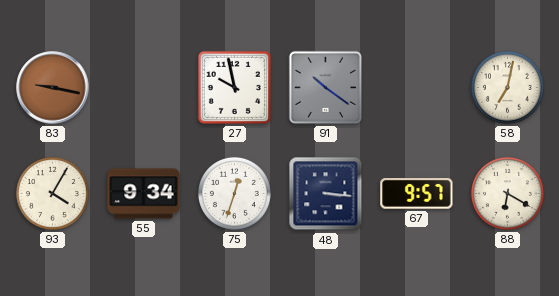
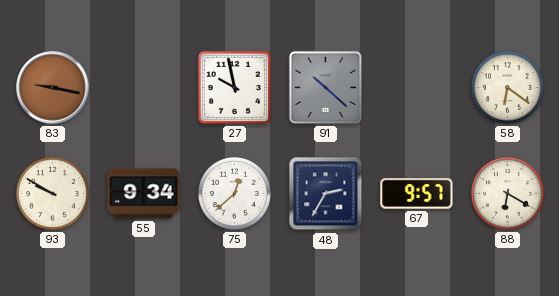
91: 10:21 -> 10:22
58: 7:02 -> 6:21
93: 4:05 -> 9:50
75: 12:33 -> 12:38
48: 3:16 -> 2:35
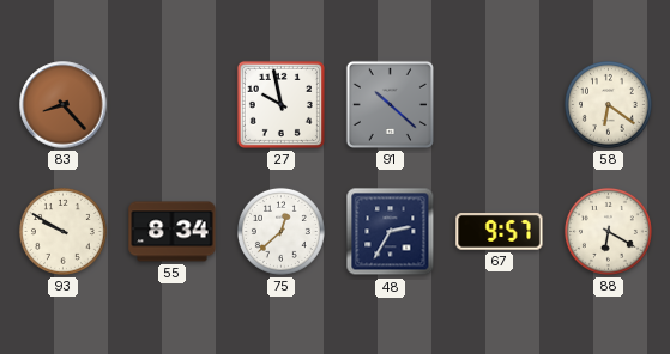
83: 9:17 -> 8:23
55: 9:34 -> 8:34
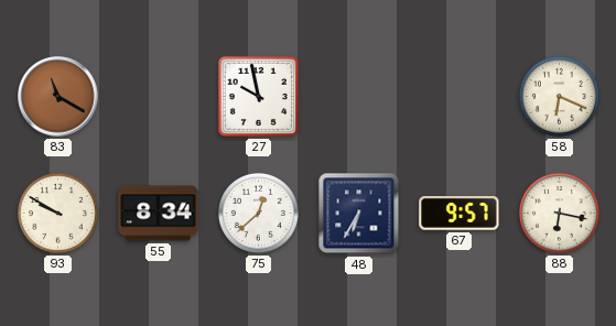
83: 8:23 -> 11:20
91: 10:22 -> none
58: 6:21 -> 6:19
48: 2:35 -> 6:35
88: 6:20 -> 6:17
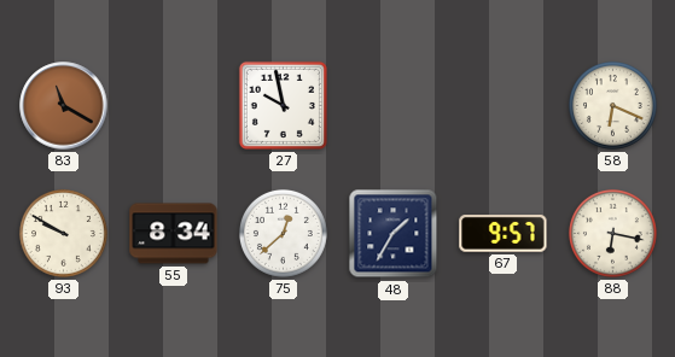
48: 6:35 -> 1:35
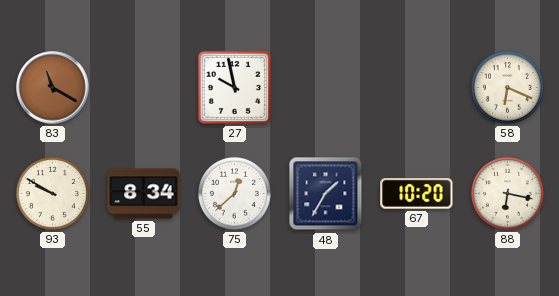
67: 9:57 -> 10:20
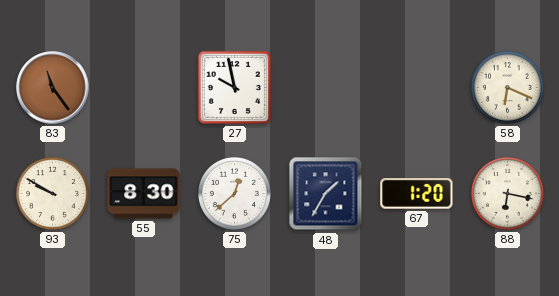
83: 11:20 -> 11:24
55: 8:34 -> 8:30
67: 10:20 -> 1:20
